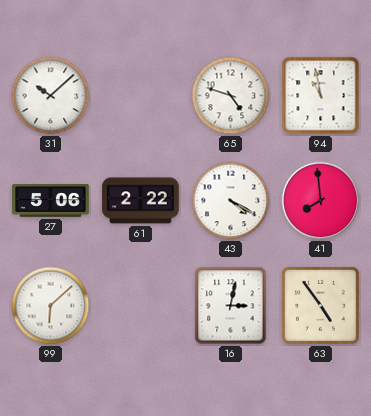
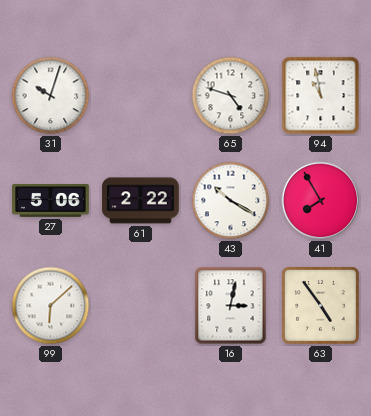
31: 10:08 -> 10:03
43: 4:20 -> 10:20
41: 7:59 -> 7:55
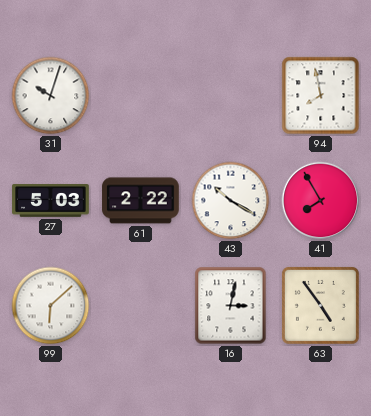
65: 4:48 -> none
94: 10:58 -> 7:58
27: 5:06 -> 5:03
